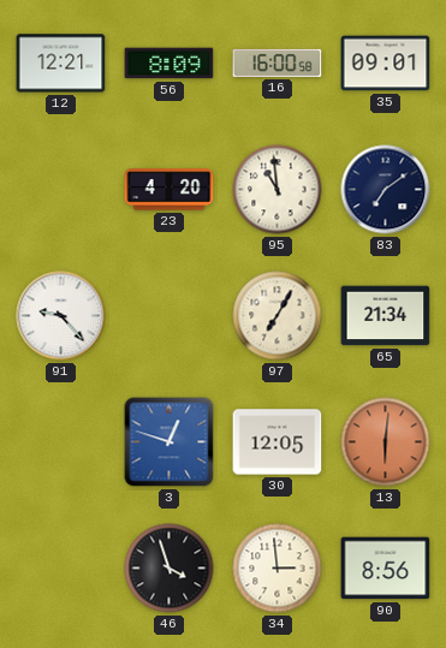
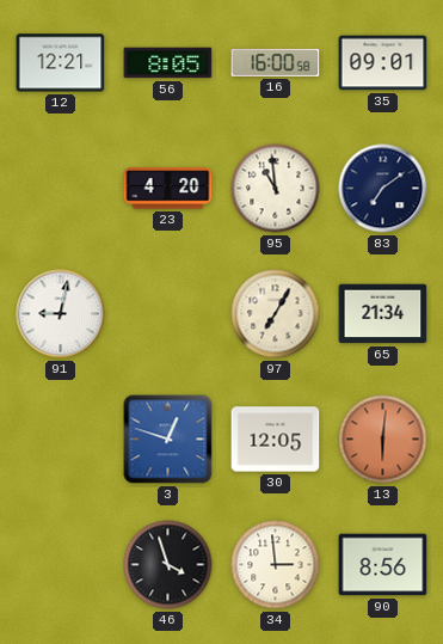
56: 8:09 -> 8:05
91: 9:23 -> 9:02
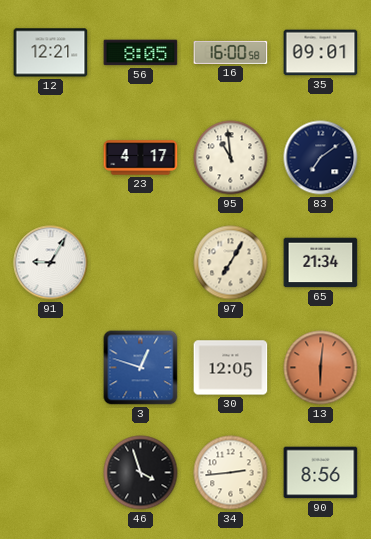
23: 4:20 -> 4:17
91: 9:02 -> 9:05
34: 2:59 -> 2:44
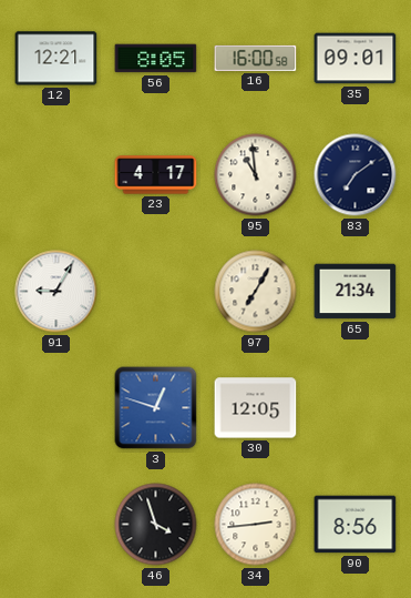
13: 6:01 -> none
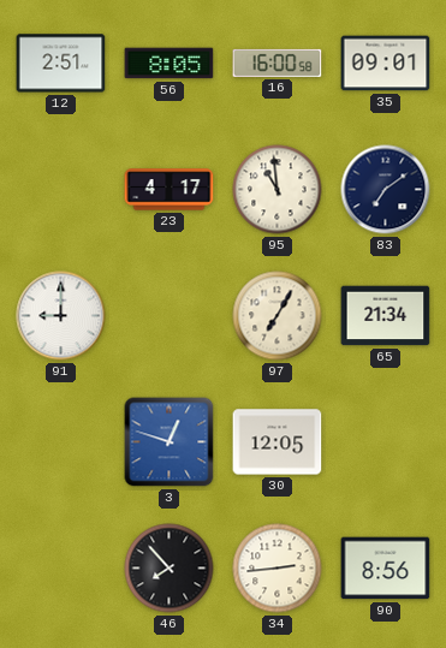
12: 12:21 -> 2:51
91: 9:05 -> 9:00
46: 3:57 -> 7:53
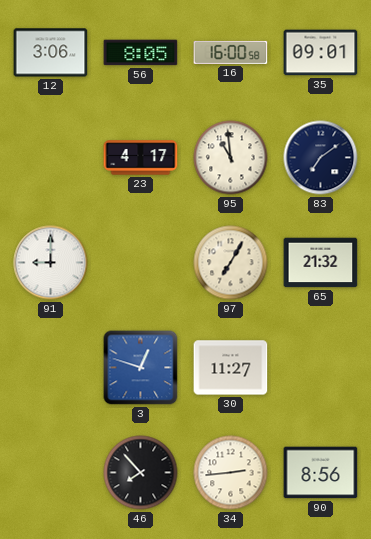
12: 2:51 -> 3:06
65: 21:34 -> 21:32
30: 12:05 -> 11:27
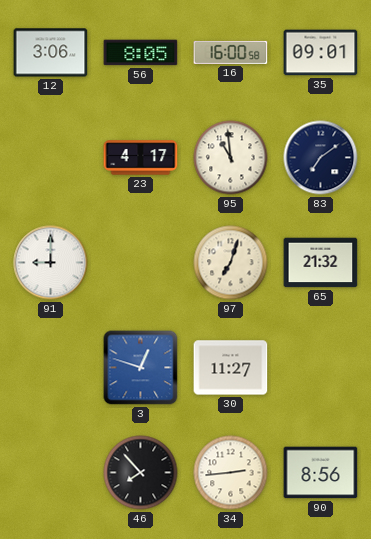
97: 7:05 -> 7:03
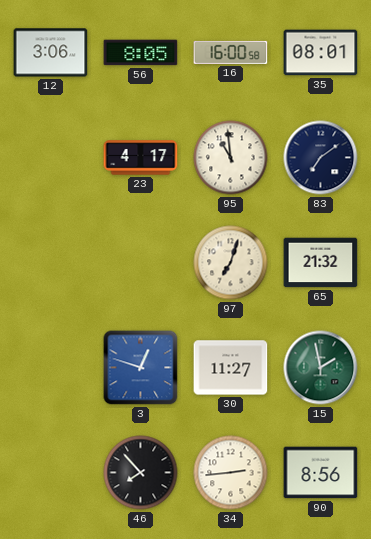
35: 09:01 -> 08:01
91: 9:00 -> none
15: none -> 1:58
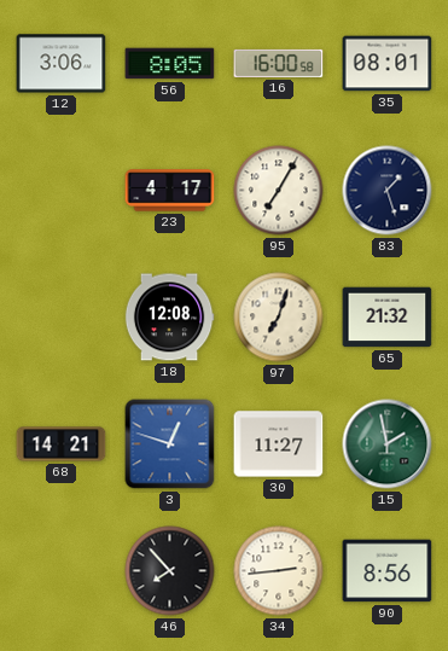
95: 10:59 -> 7:05
83: 7:09 -> 1:27
18: none -> 12:08
68: none -> 14:21
